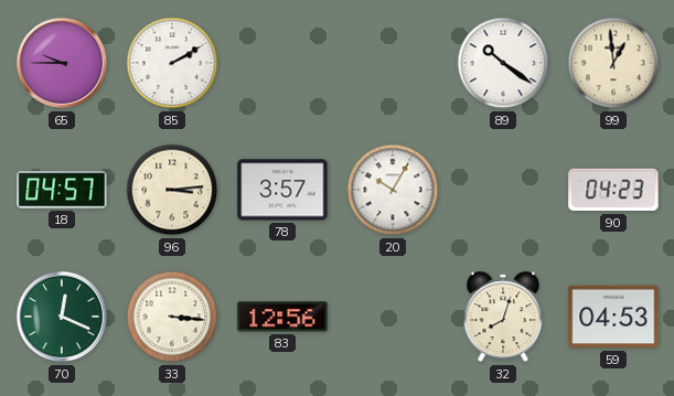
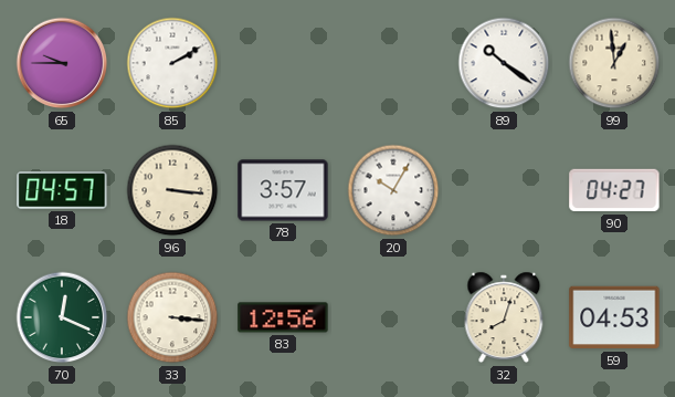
96: 3:14 -> 3:16
90: 04:23 -> 04:27
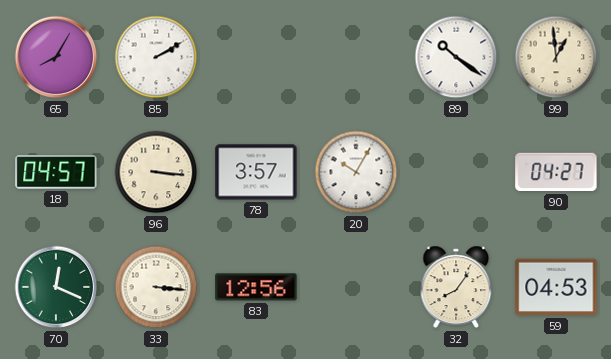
65: 9:45 -> 8:05
32: 8:03 -> 8:06
